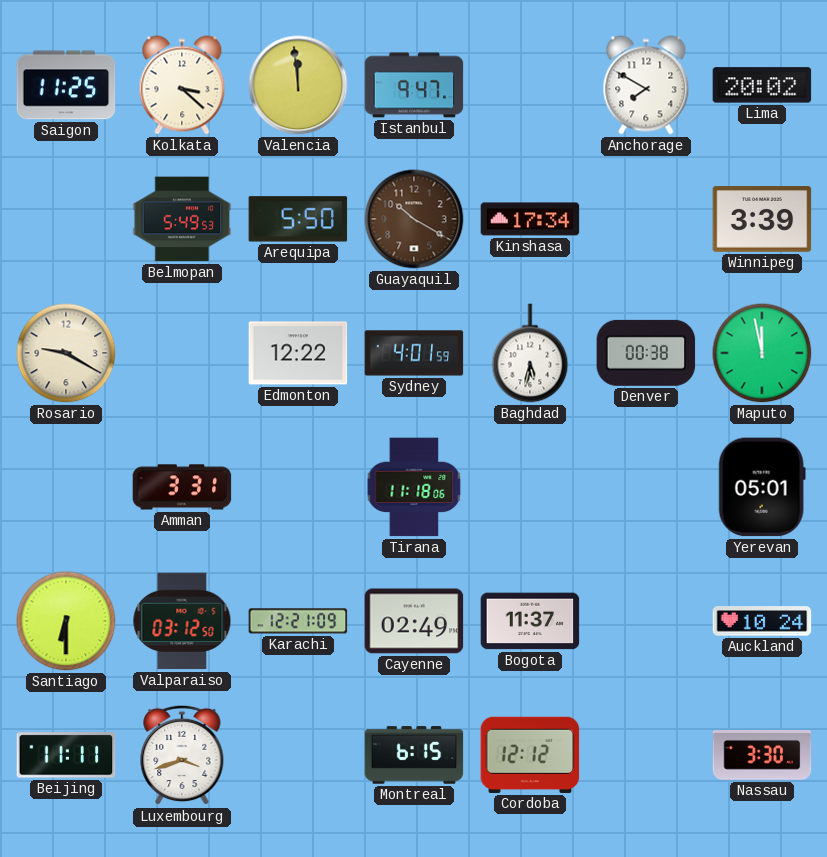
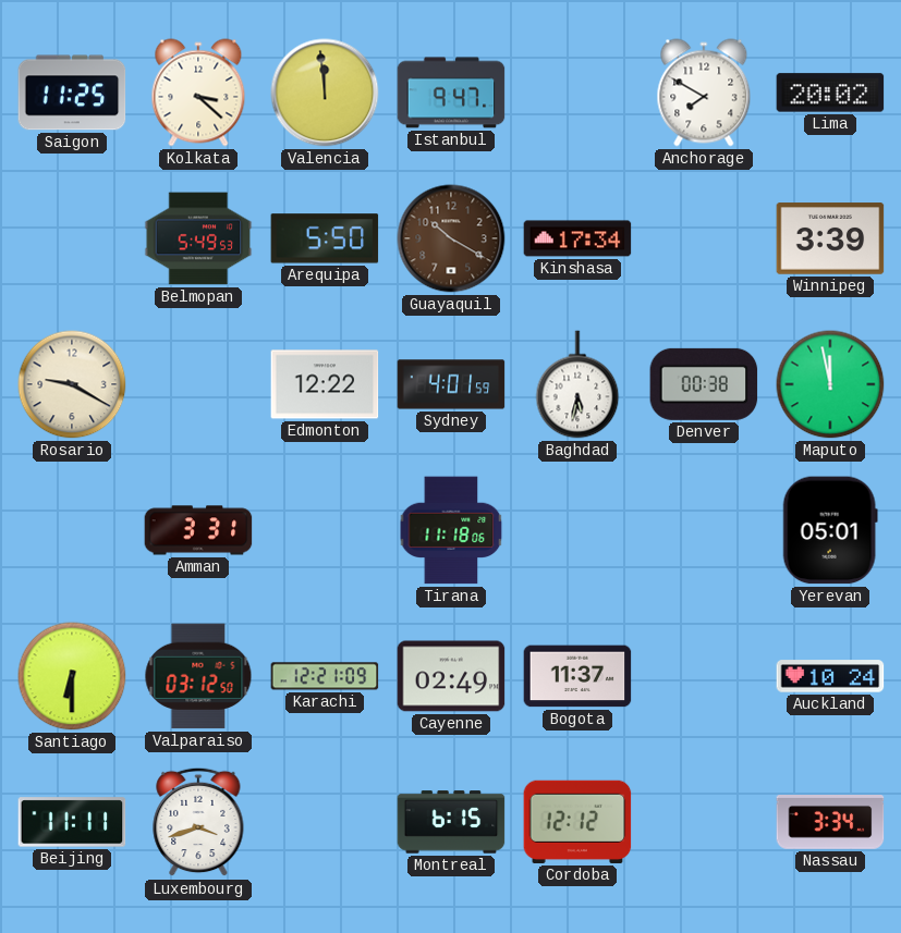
Nassau: 3:30 -> 3:34
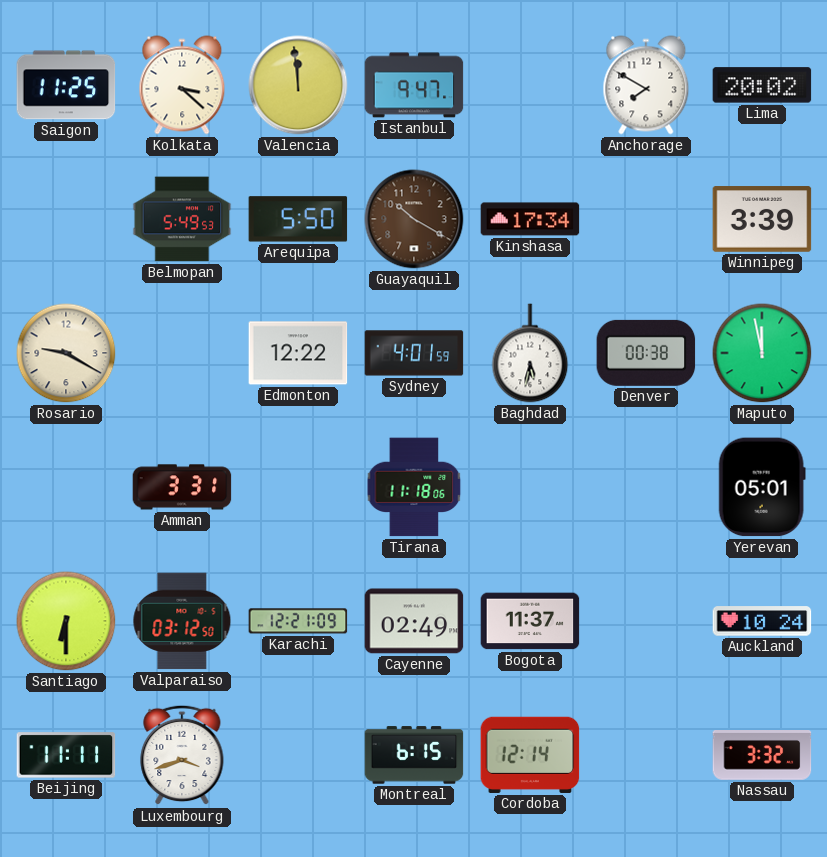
Cordoba: 12:12 -> 12:14
Nassau: 3:34 -> 3:32
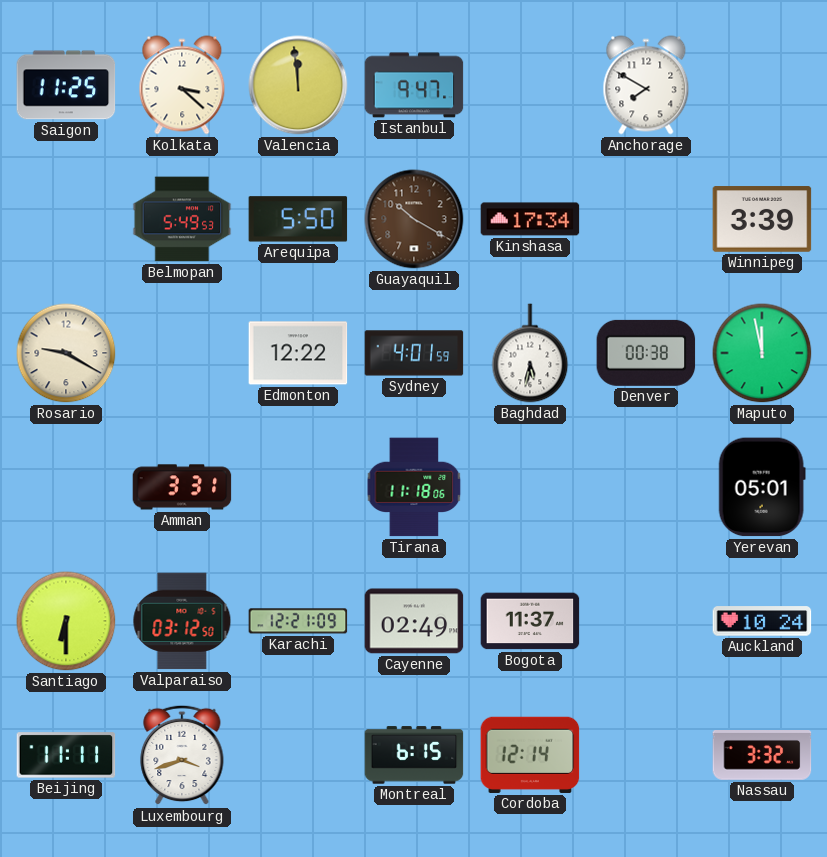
Lima: 20:02 -> none
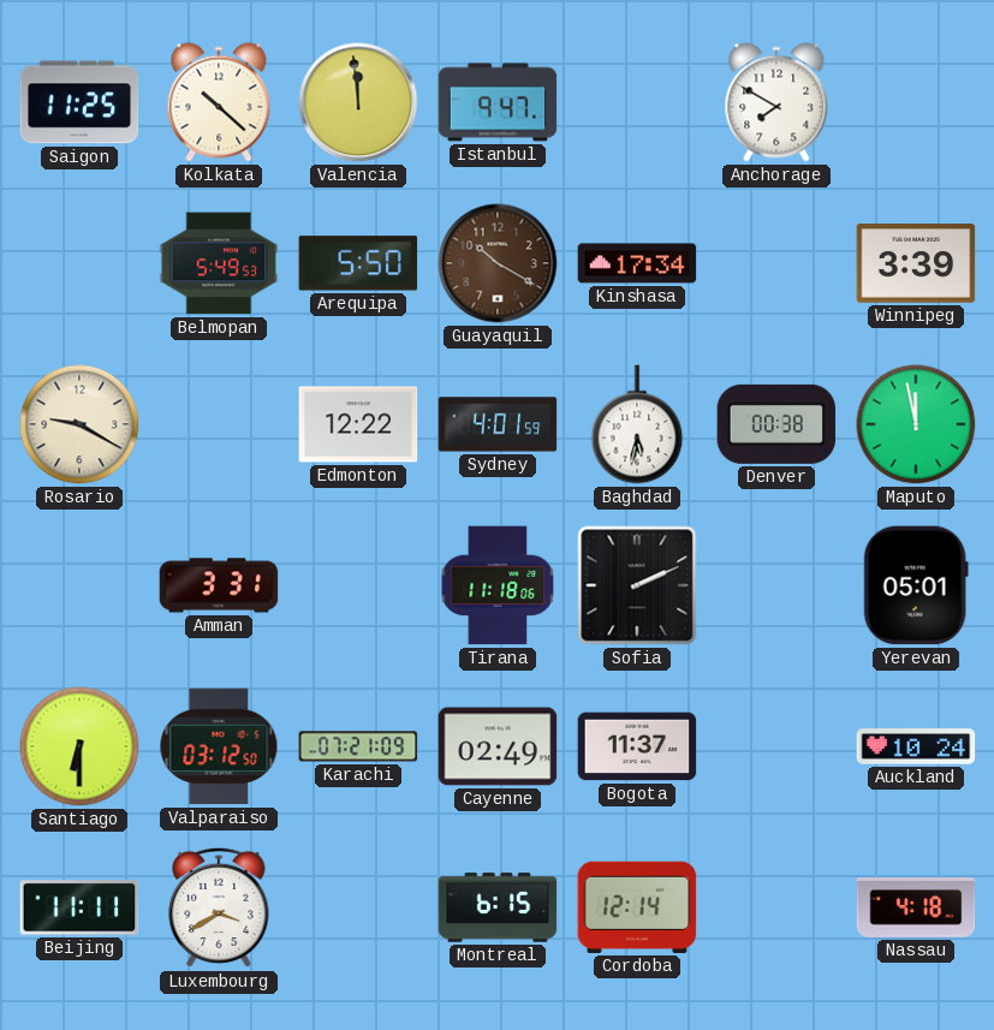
Kolkata: 3:22 -> 10:22
Sofia: none -> 2:11
Karachi: 12:21 -> 07:21
Luxembourg: 3:42 -> 3:40
Nassau: 3:32 -> 4:18
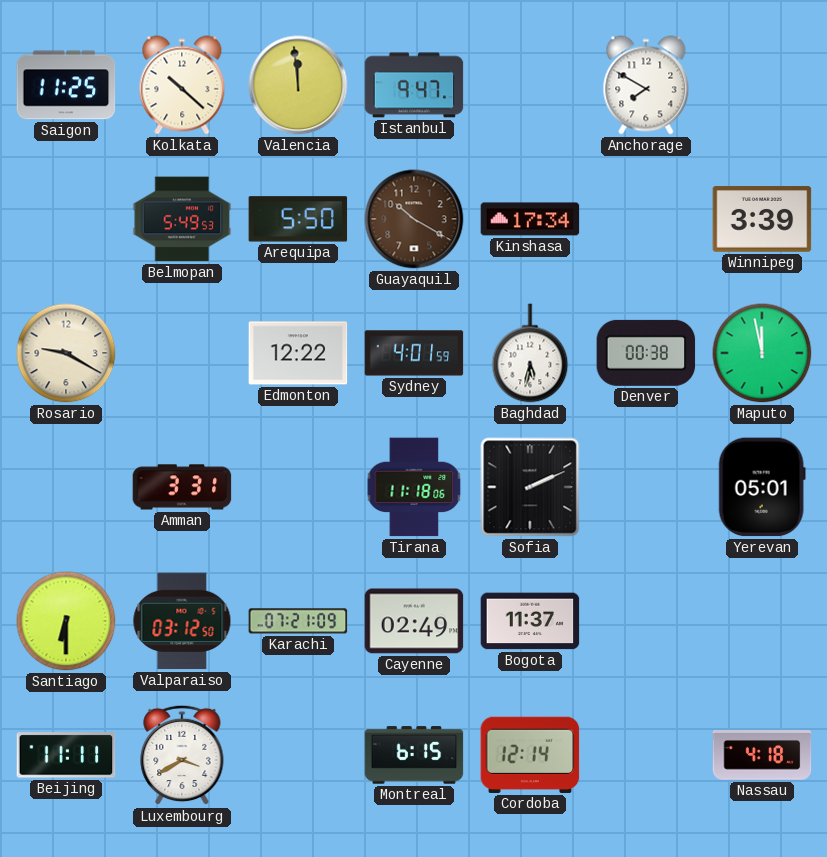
Auckland: 10:24 -> none
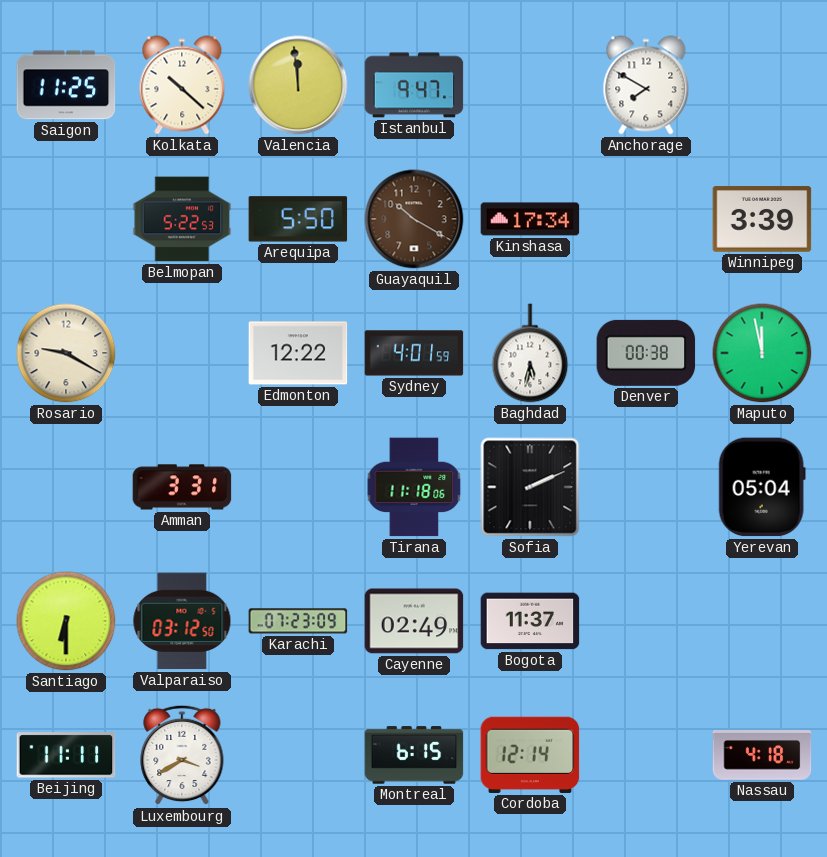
Belmopan: 5:49 -> 5:22
Yerevan: 05:01 -> 05:04
Karachi: 07:21 -> 07:23
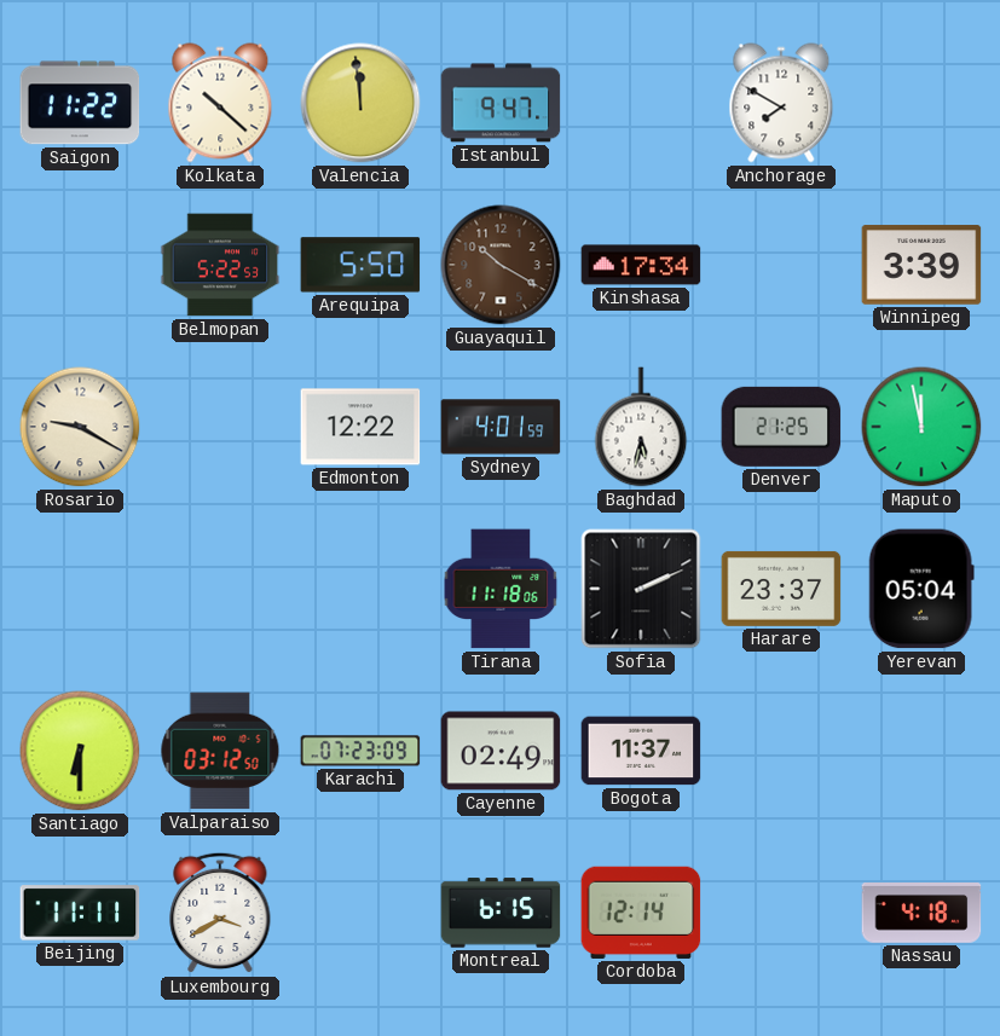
Saigon: 11:25 -> 11:22
Denver: 00:38 -> 21:25
Amman: 3:31 -> none
Harare: none -> 23:37
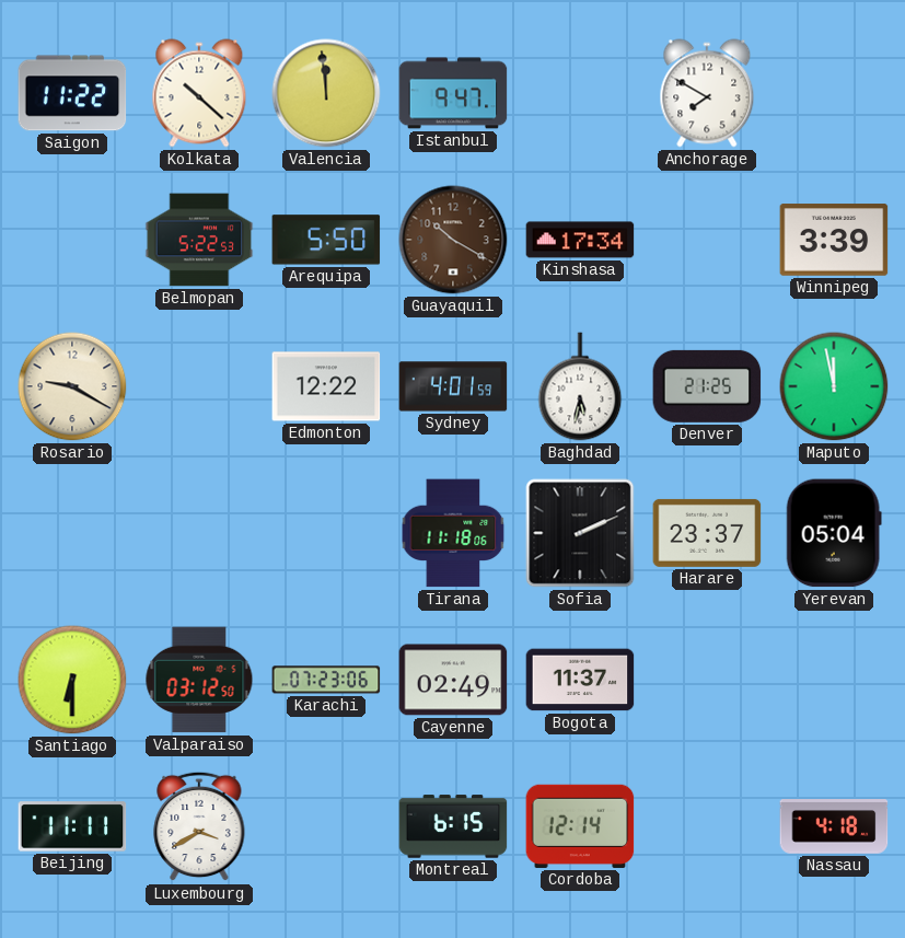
Karachi: 07:23:09 -> 07:23:06
